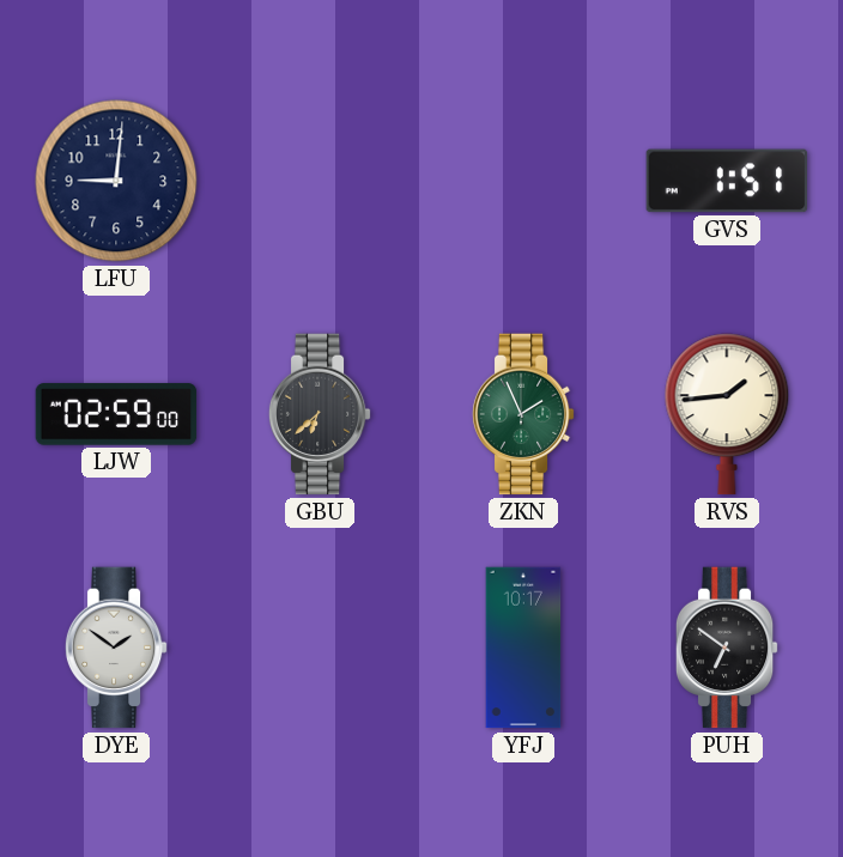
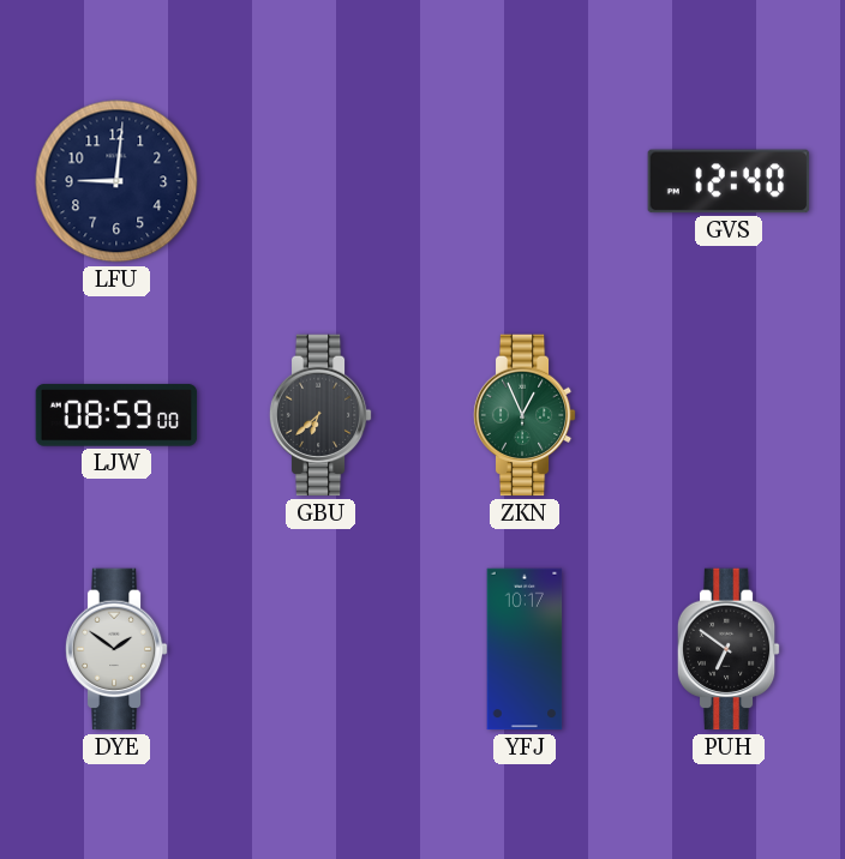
GVS: 1:51 -> 12:40
LJW: 02:59 -> 08:59
ZKN: 1:56 -> 12:56
RVS: 1:44 -> none
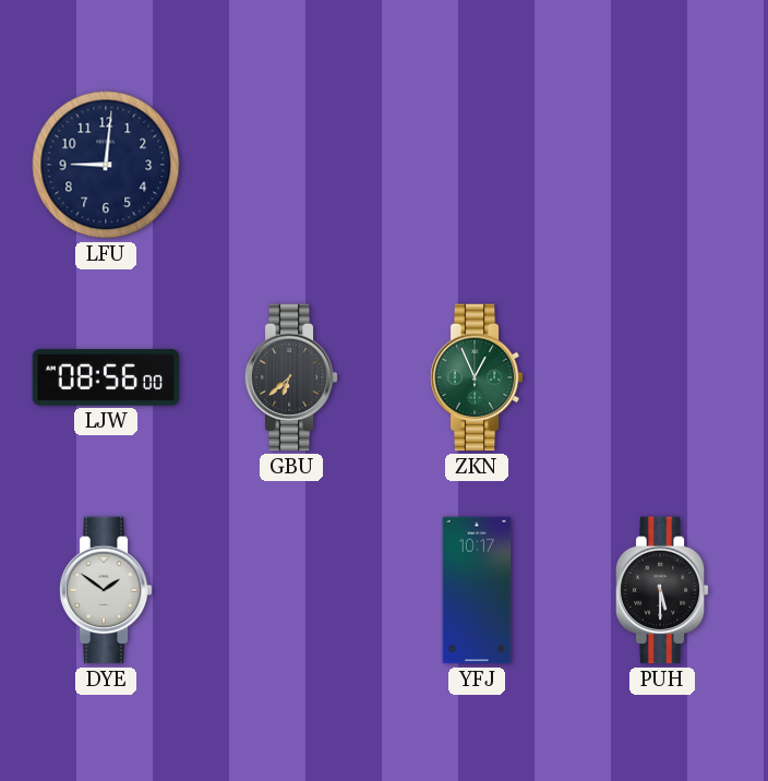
GVS: 12:40 -> none
LJW: 08:59 -> 08:56
PUH: 6:51 -> 5:30
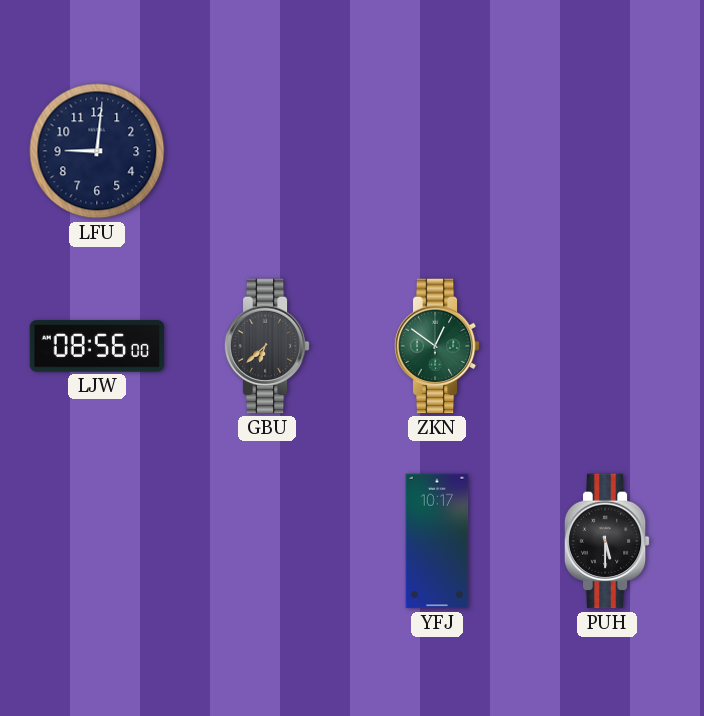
ZKN: 12:56 -> 12:51
DYE: 1:51 -> none
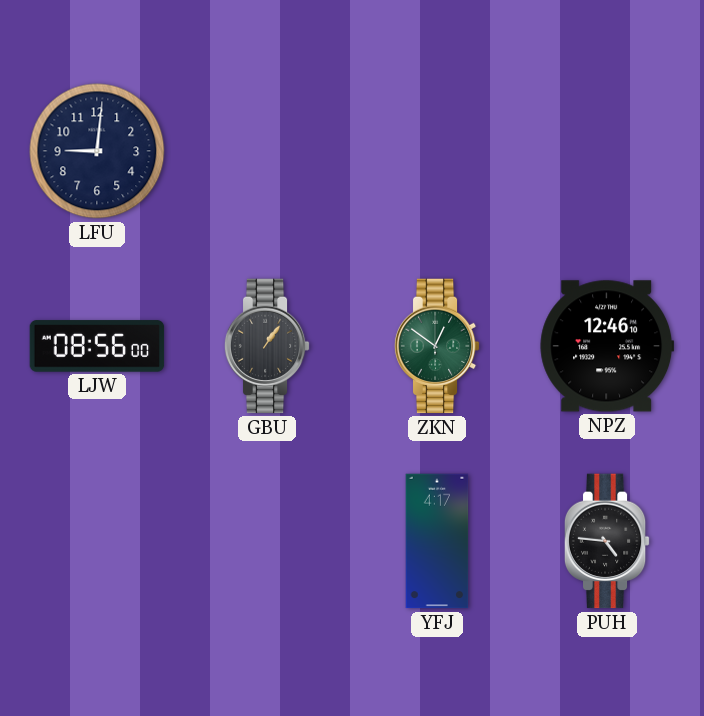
GBU: 6:38 -> 1:06
NPZ: none -> 12:46
YFJ: 10:17 -> 4:17
PUH: 5:30 -> 4:46
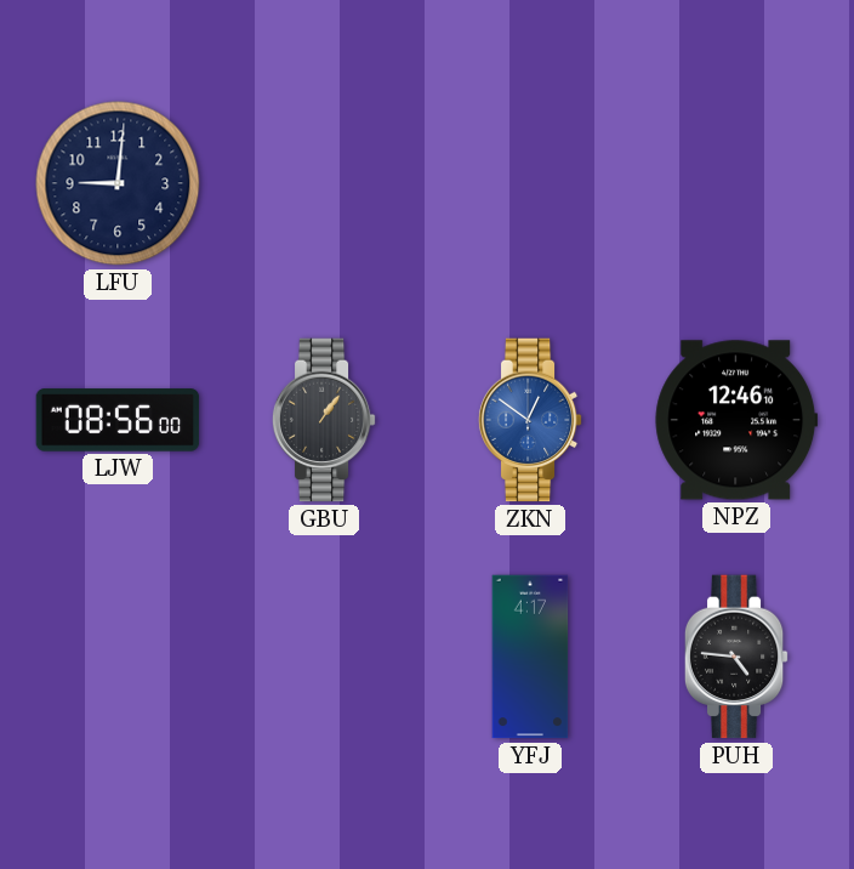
ZKN dial: green -> blue
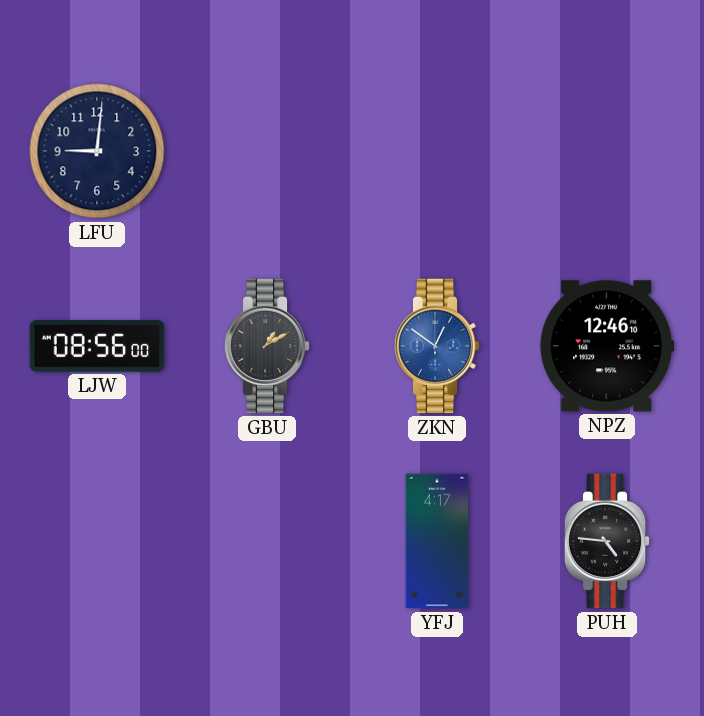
GBU: 1:06 -> 1:10
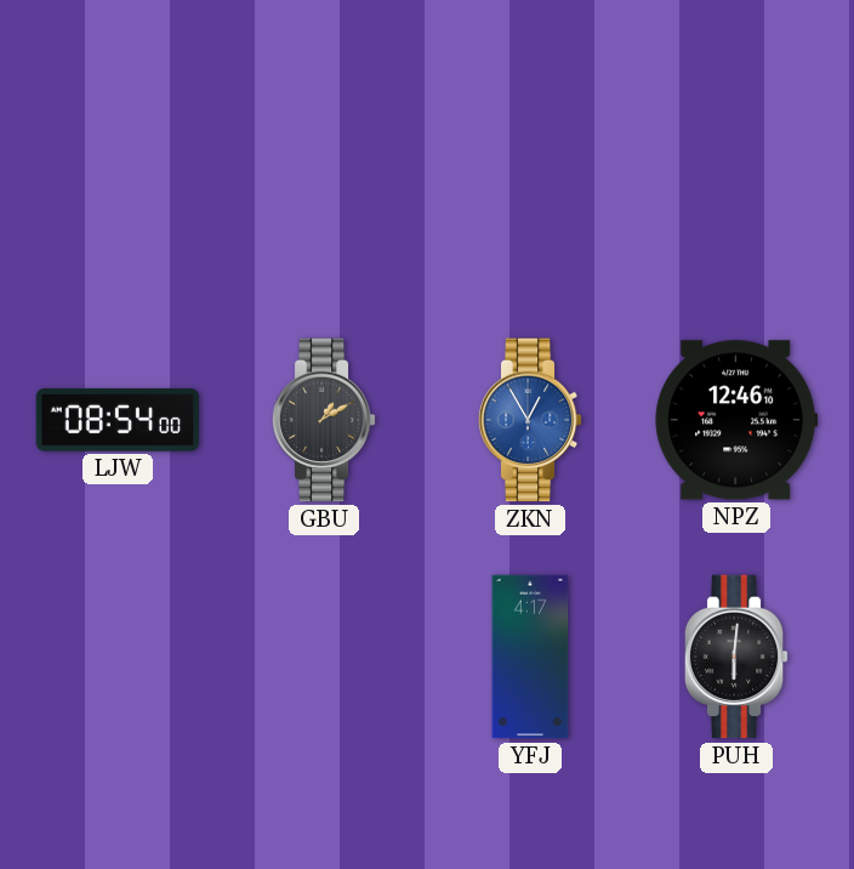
LFU: 9:01 -> none
LJW: 08:56 -> 08:54
ZKN: 12:51 -> 12:55
PUH: 4:46 -> 6:01
